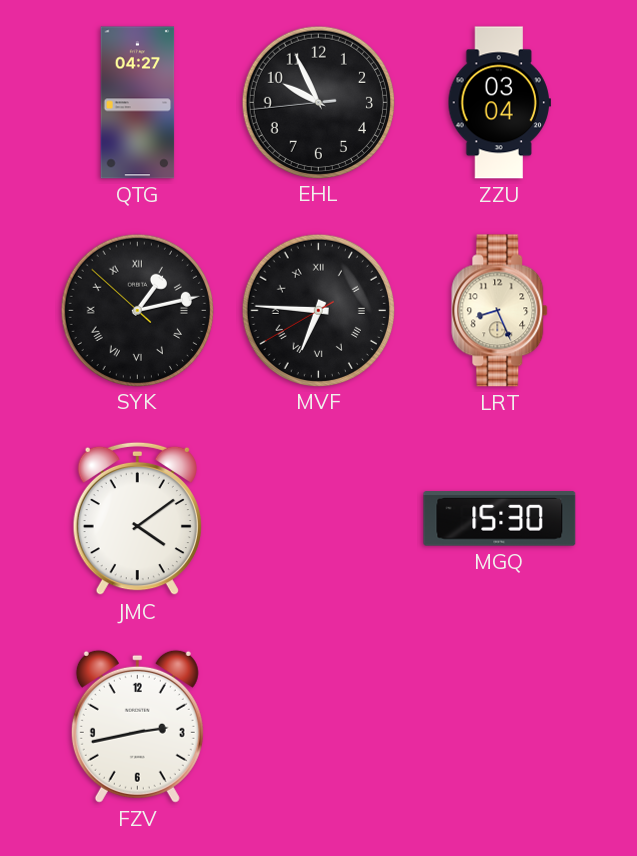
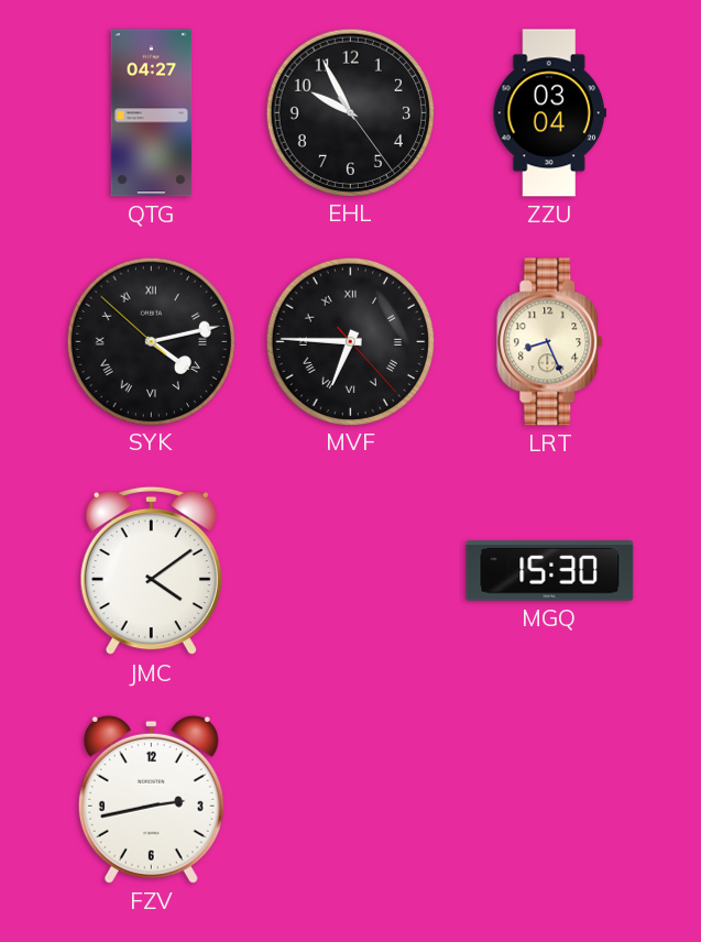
EHL: 9:55:44 -> 9:55:24
SYK: 1:12 -> 4:12
MVF: 6:45:40 -> 6:45:23
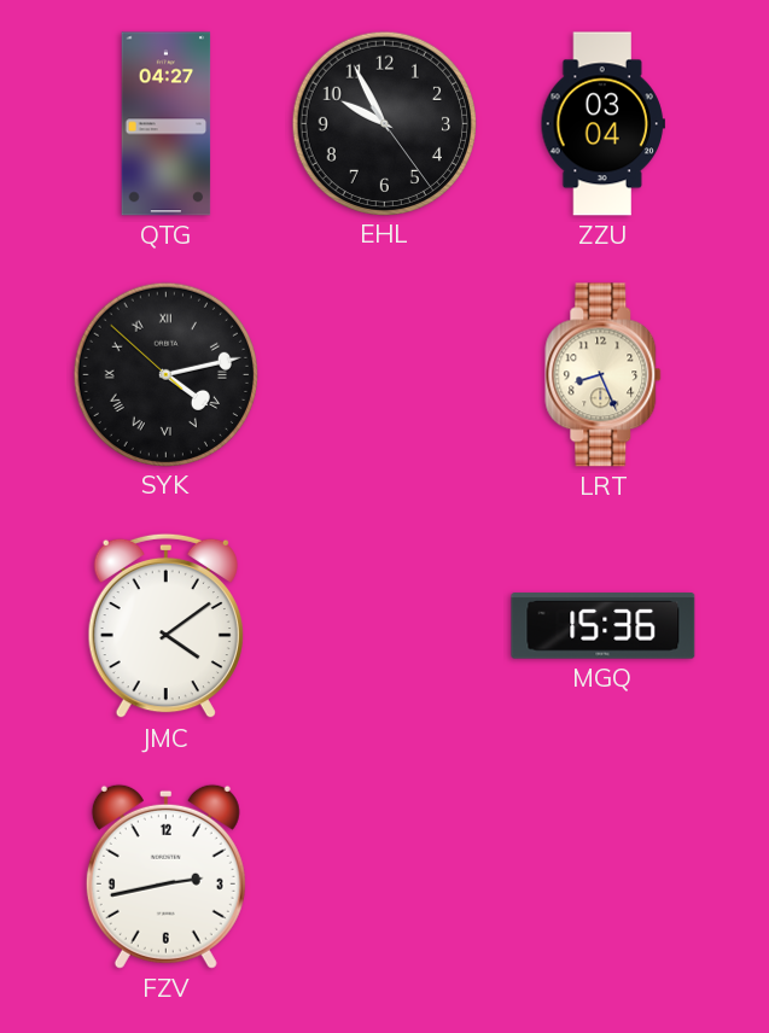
MVF: 6:45 -> none
MGQ: 15:30 -> 15:36
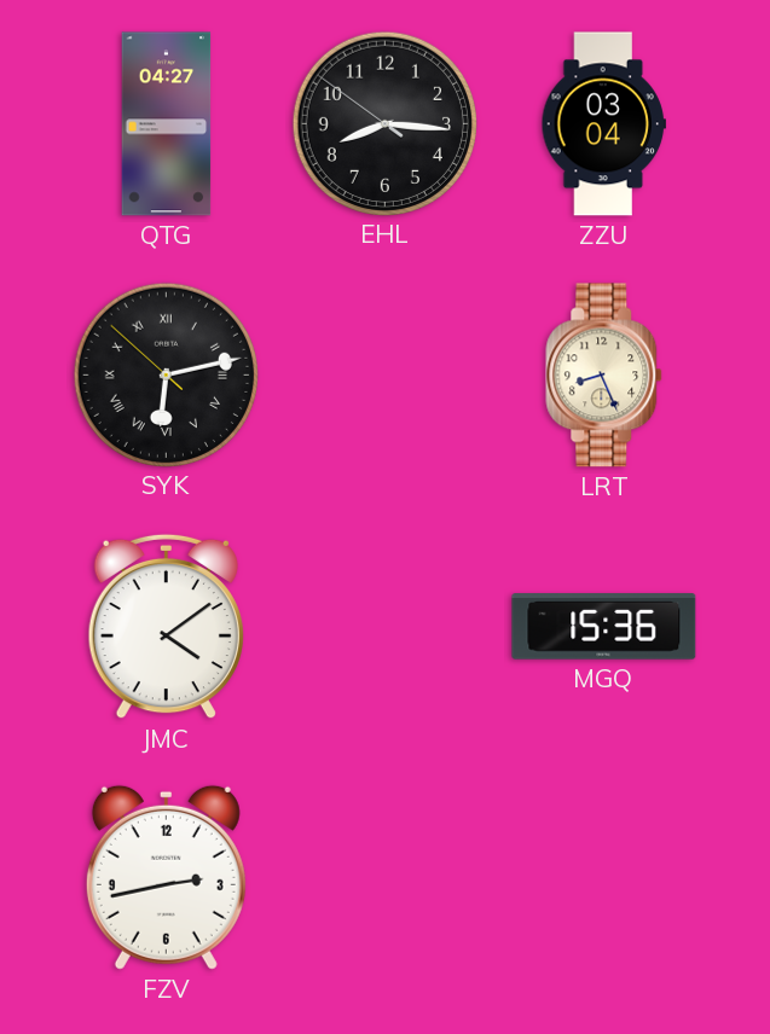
EHL: 9:55 -> 8:15
SYK: 4:12 -> 6:12
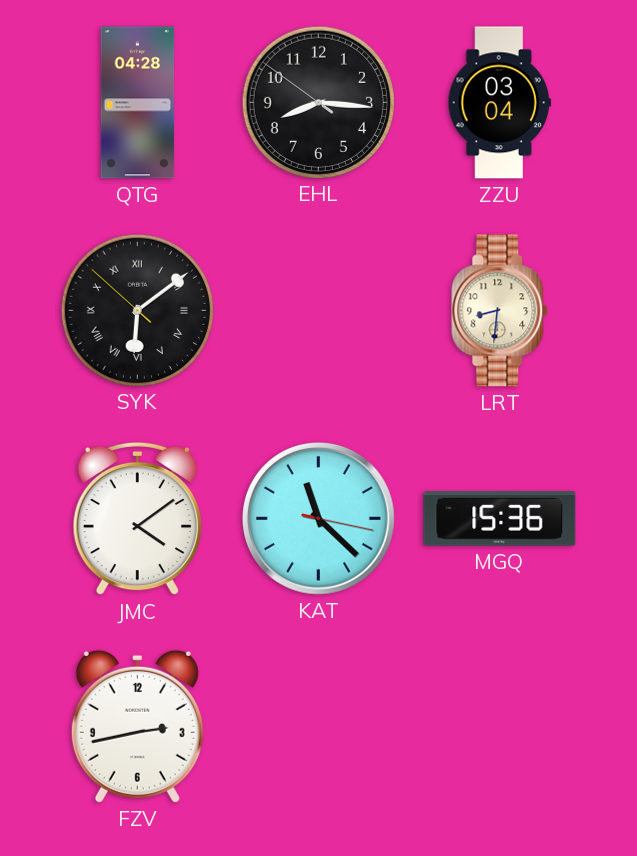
QTG: 04:27 -> 04:28
SYK: 6:12 -> 6:08
LRT: 8:26 -> 8:31
KAT: none -> 11:22
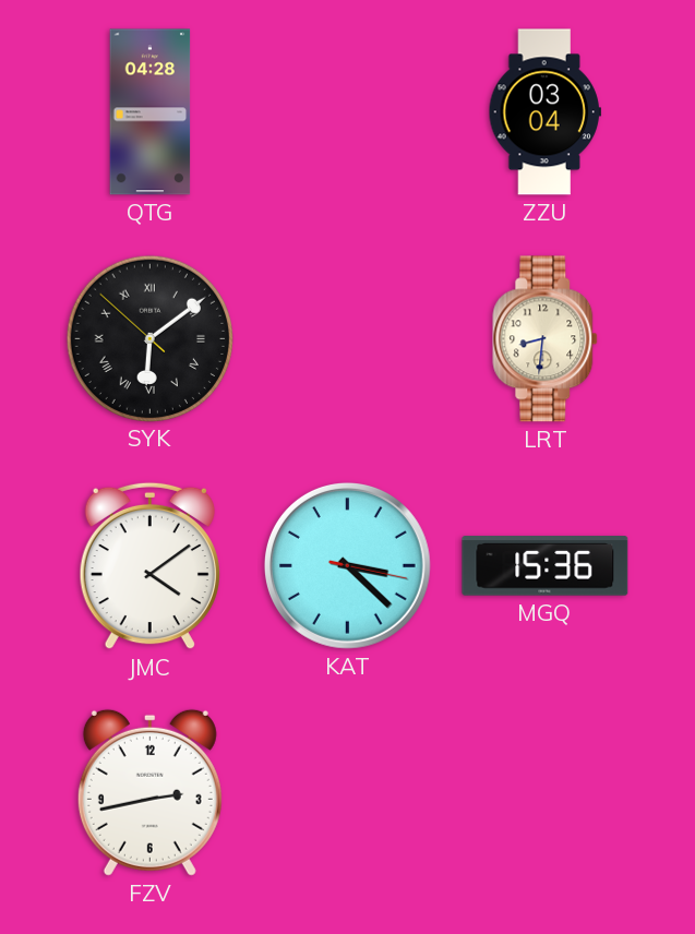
EHL: 8:15 -> none
KAT: 11:22 -> 3:22
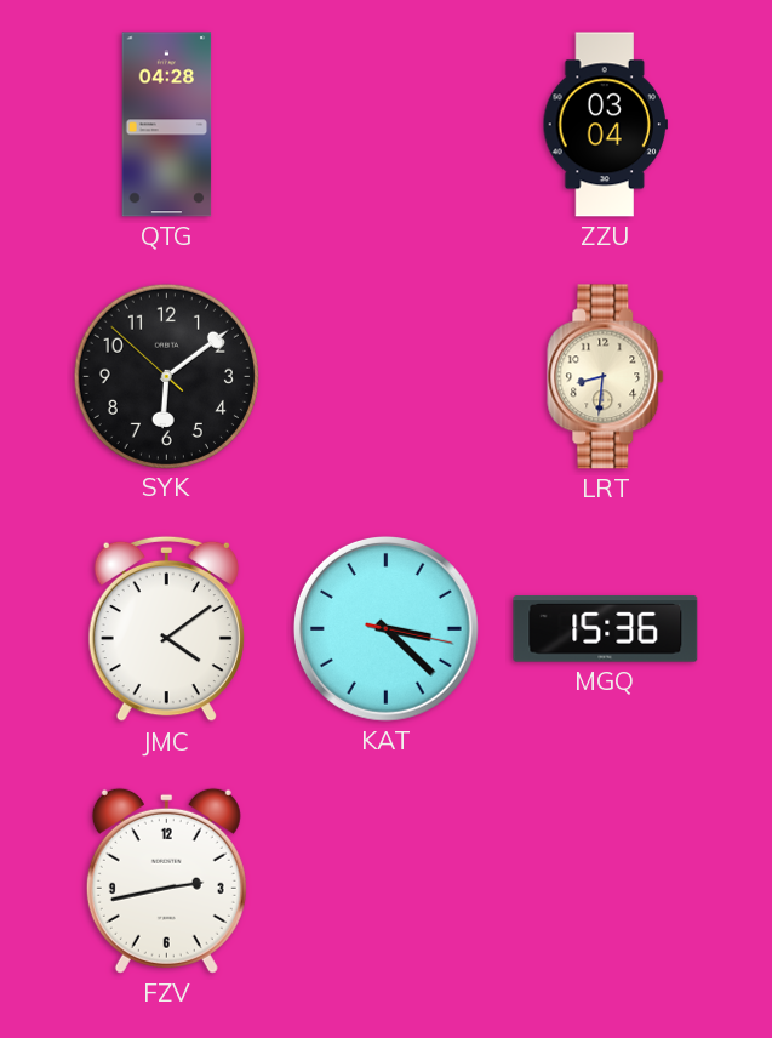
SYK numerals: Roman -> Arabic
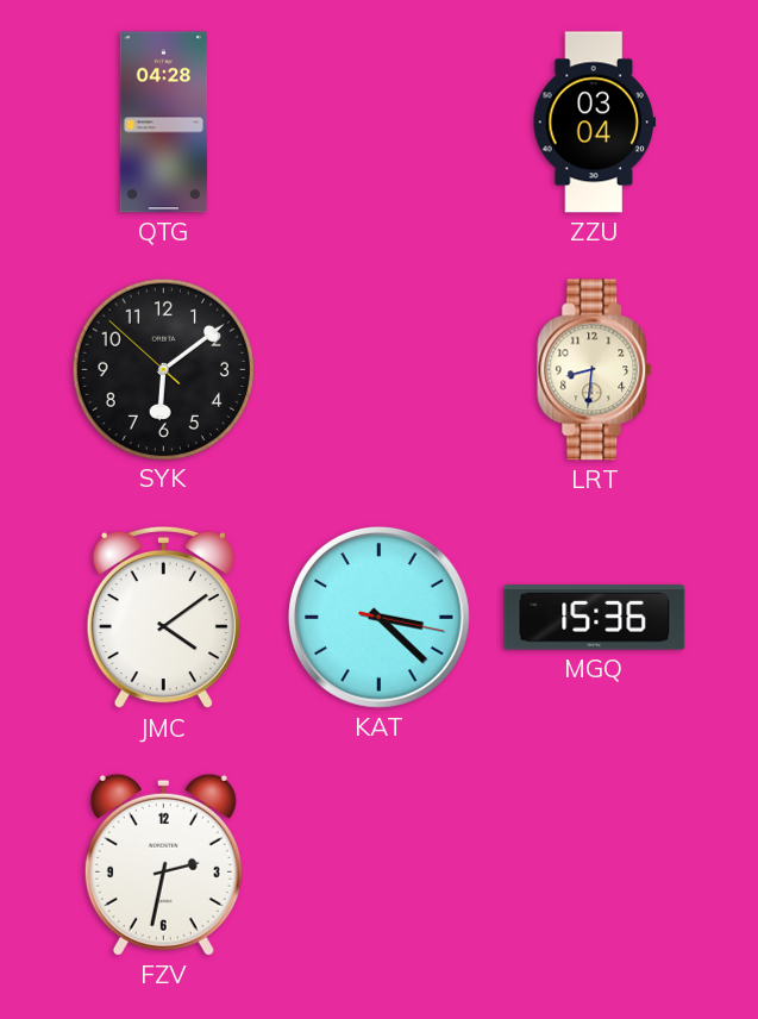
FZV: 2:43 -> 2:32
